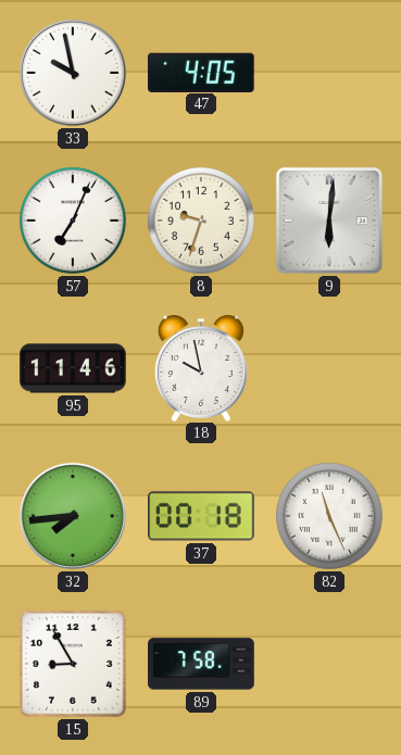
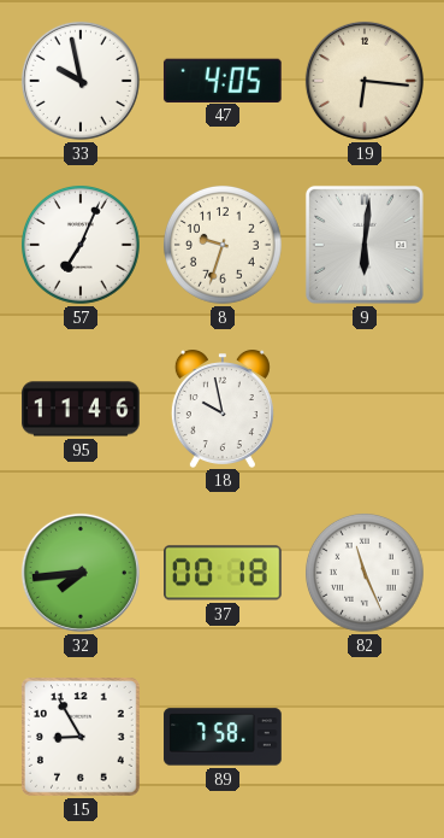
19: none -> 6:16
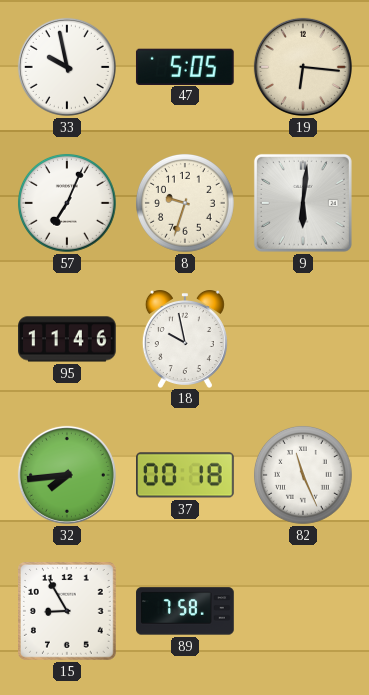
47: 4:05 -> 5:05
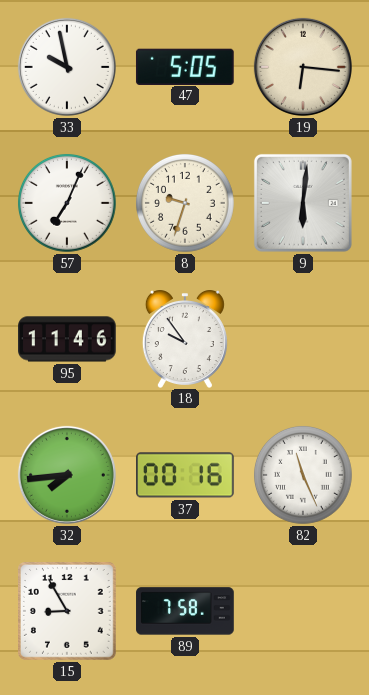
18: 9:58 -> 9:54
37: 00:18 -> 00:16
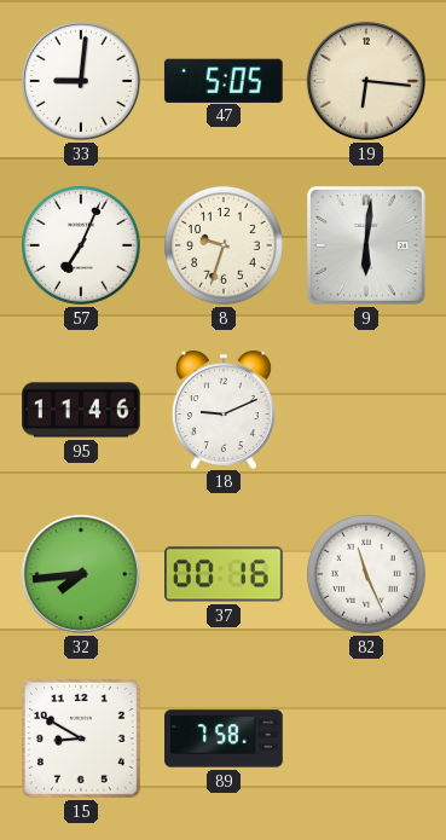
33: 9:58 -> 9:01
18: 9:54 -> 9:11
15: 8:55 -> 8:50
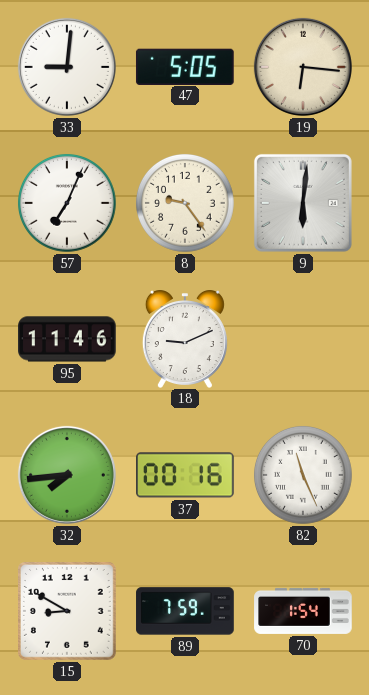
8: 9:33 -> 9:24
89: 7:58 -> 7:59
70: none -> 1:54
